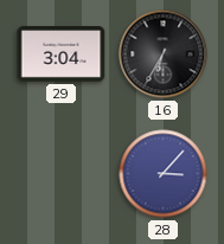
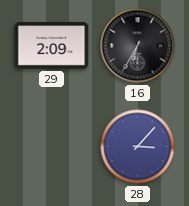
29: 3:04 -> 2:09
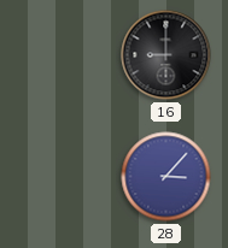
29: 2:09 -> none
16: 6:35 -> 9:00
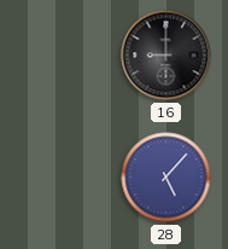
28: 3:07 -> 5:07
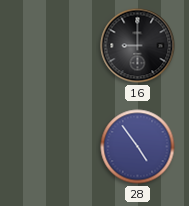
28: 5:07 -> 4:54
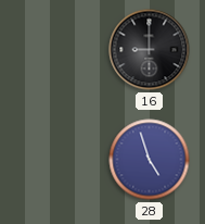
28: 4:54 -> 4:57
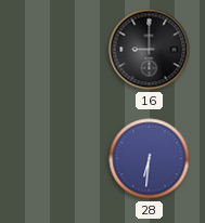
28: 4:57 -> 6:31
